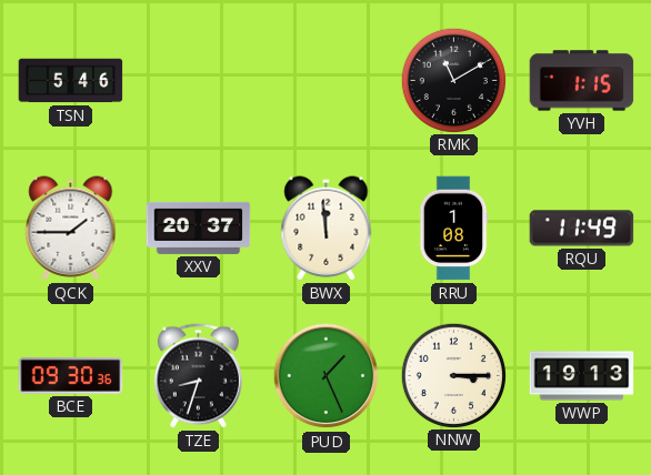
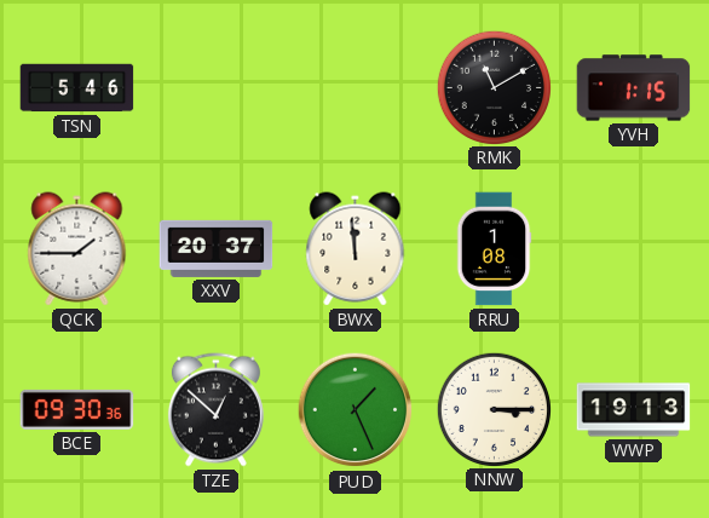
RQU: 11:49 -> none
TZE: 8:33 -> 12:52
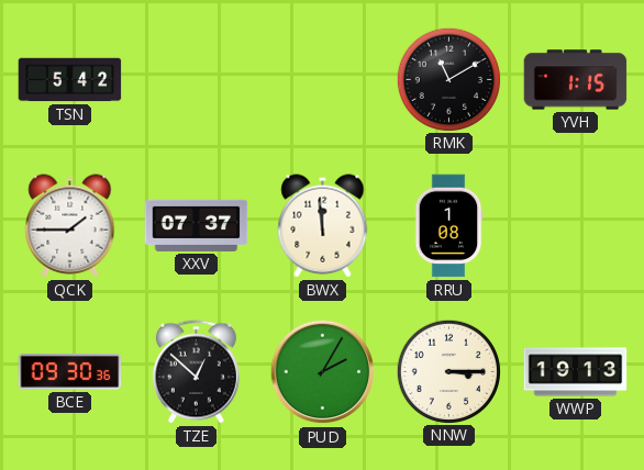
TSN: 5:46 -> 5:42
XXV: 20:37 -> 07:37
PUD: 1:26 -> 2:05
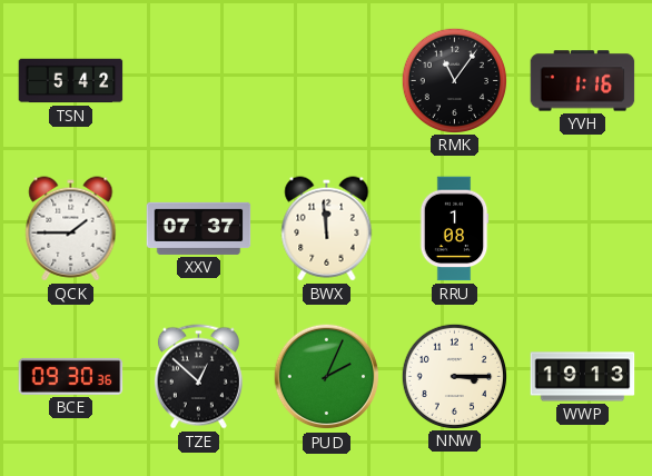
RMK: 11:10 -> 11:06
YVH: 1:15 -> 1:16
PUD: 2:05 -> 2:04
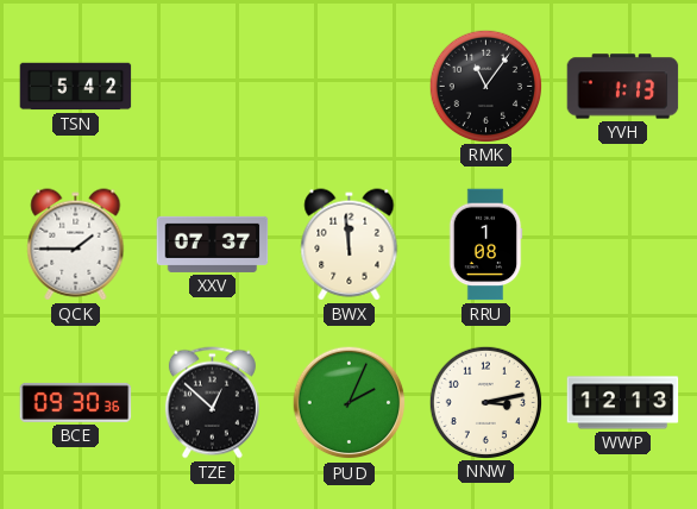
YVH: 1:16 -> 1:13
NNW: 3:15 -> 3:13
WWP: 19:13 -> 12:13
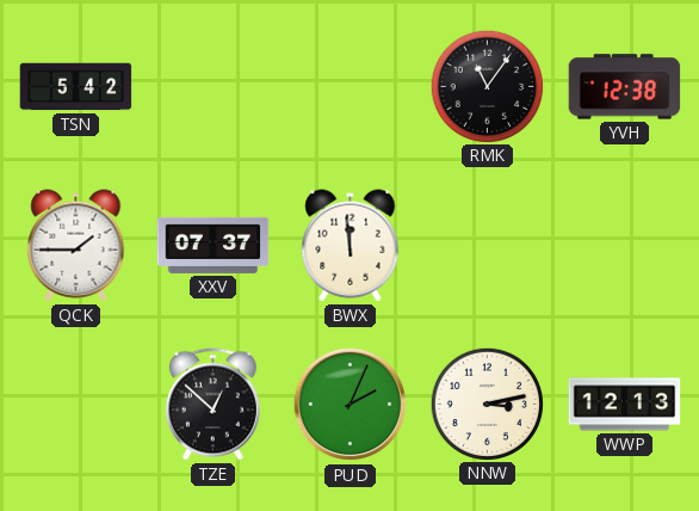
YVH: 1:13 -> 12:38
RRU: 1:08 -> none
BCE: 09:30 -> none
